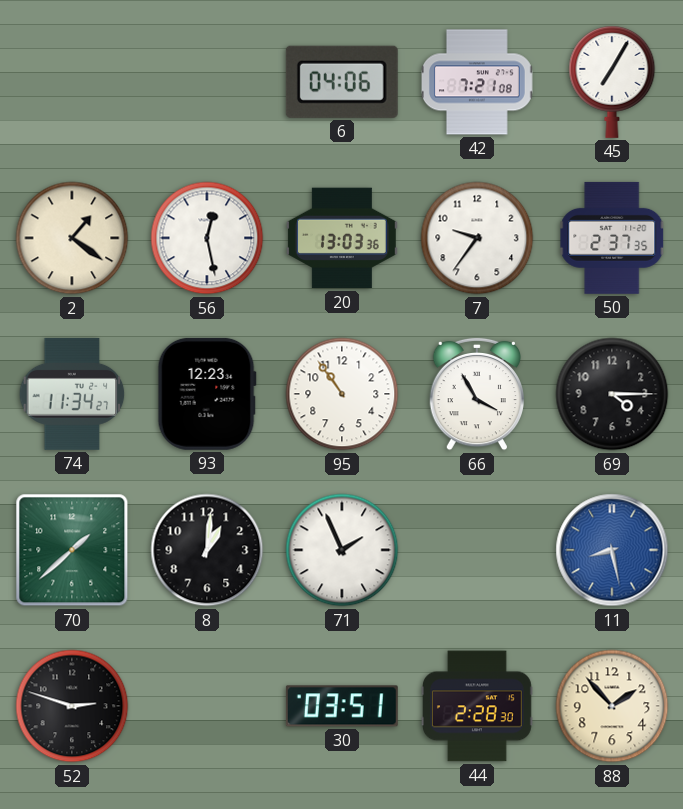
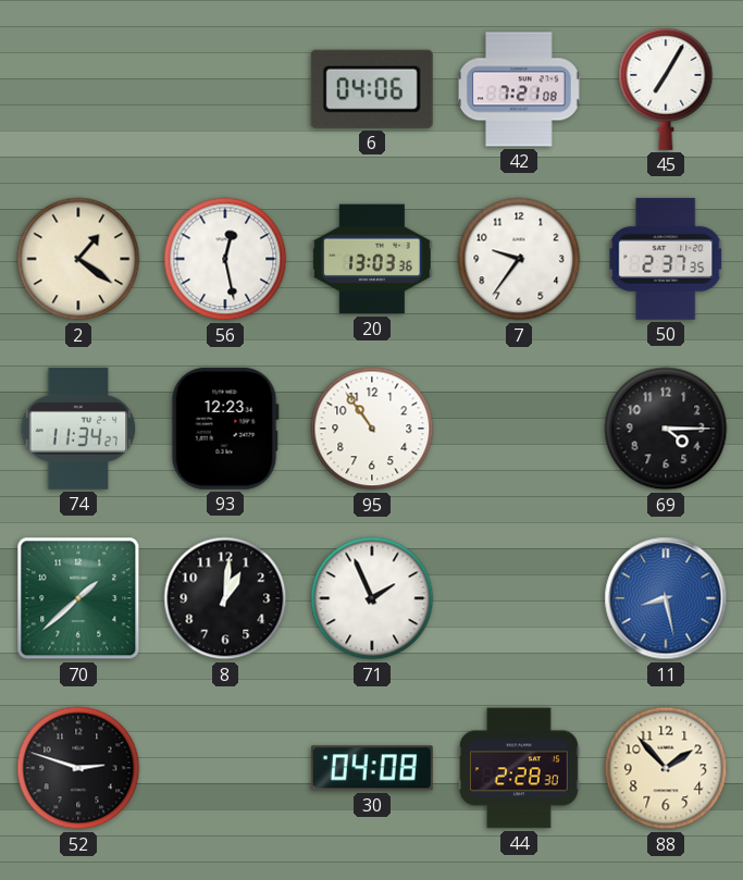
66: 3:55 -> none
30: 03:51 -> 04:08
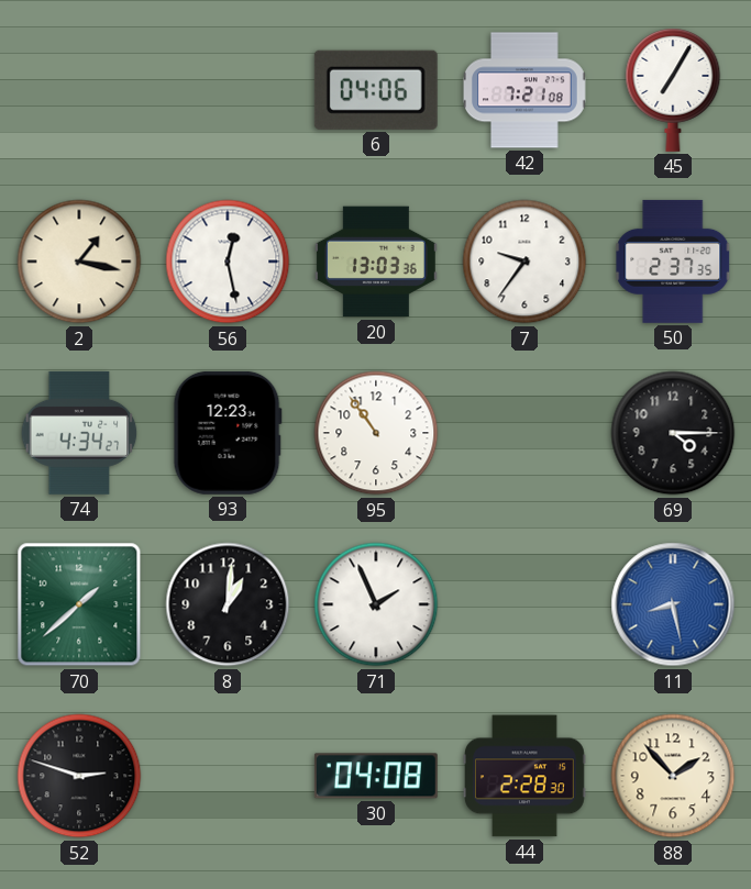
2: 1:21 -> 1:17
74: 11:34 -> 4:34
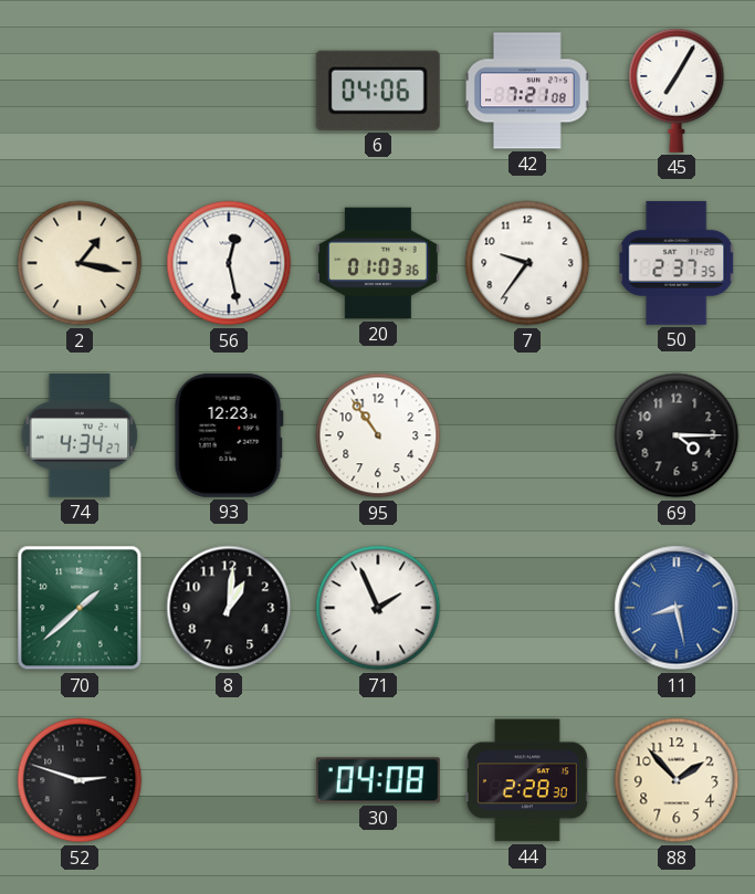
20: 13:03 -> 01:03
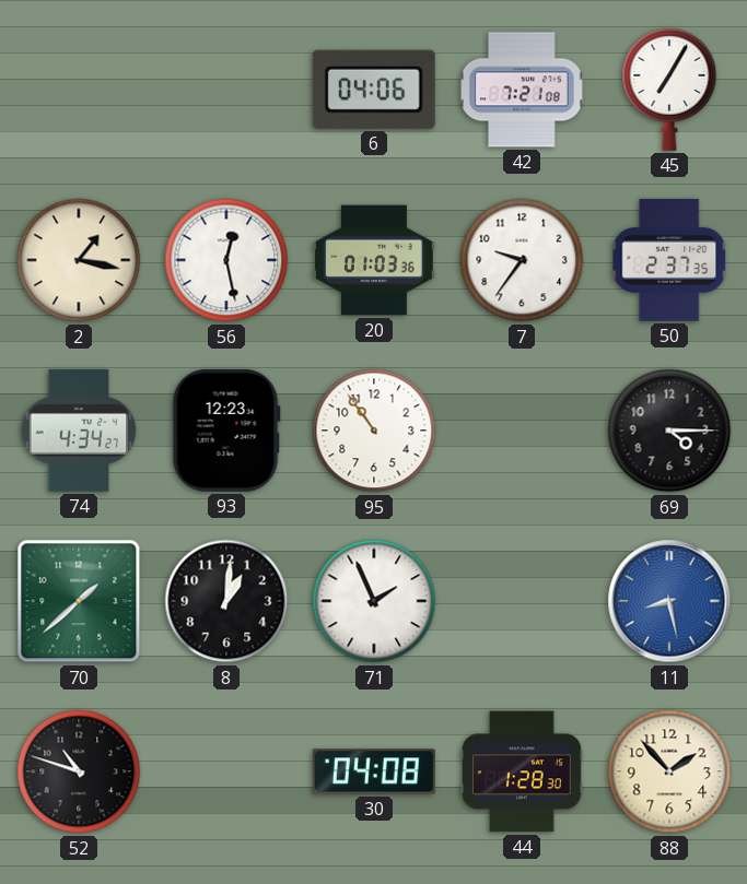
52: 2:48 -> 10:48
44: 2:28 -> 1:28
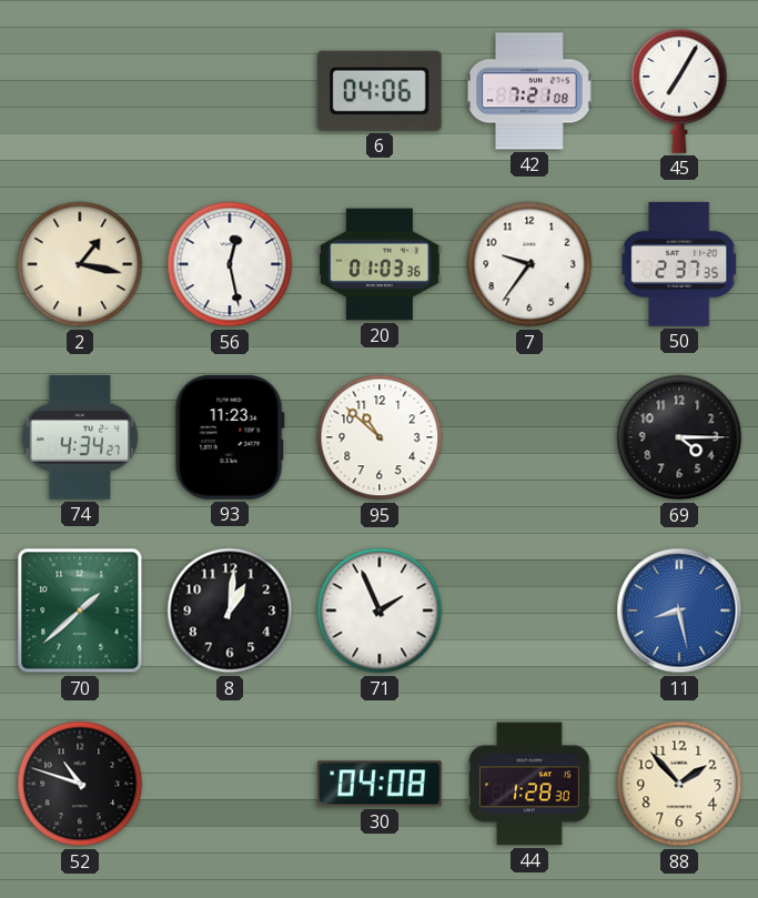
93: 12:23 -> 11:23
95: 10:54 -> 10:52
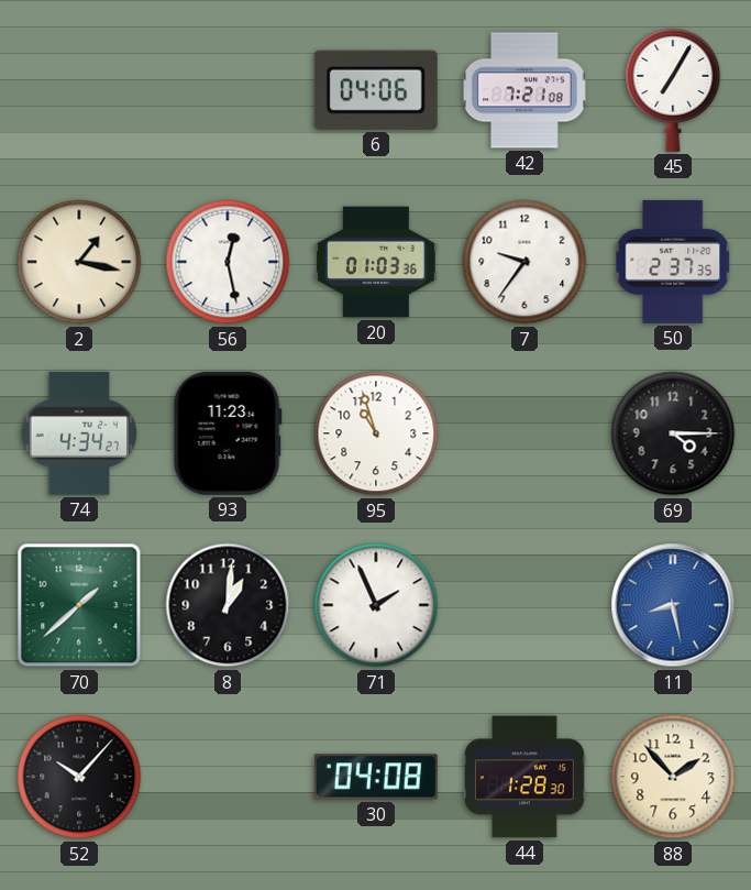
95: 10:52 -> 10:57
52: 10:48 -> 10:07
